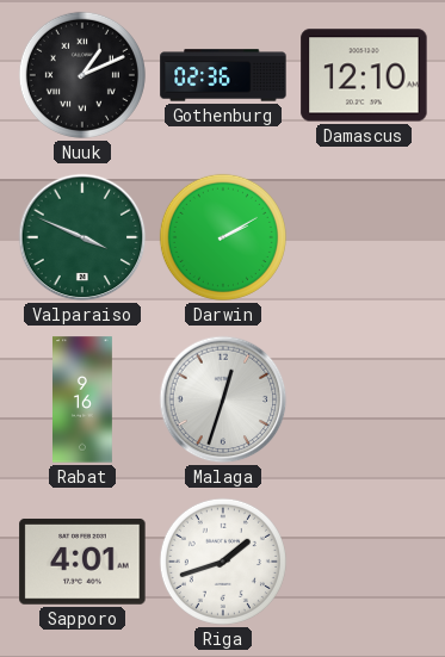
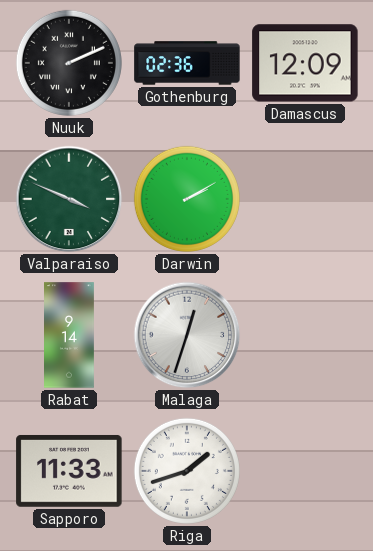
Nuuk: 1:11 -> 2:11
Damascus: 12:10 -> 12:09
Rabat: 9:16 -> 9:14
Sapporo: 4:01 -> 11:33
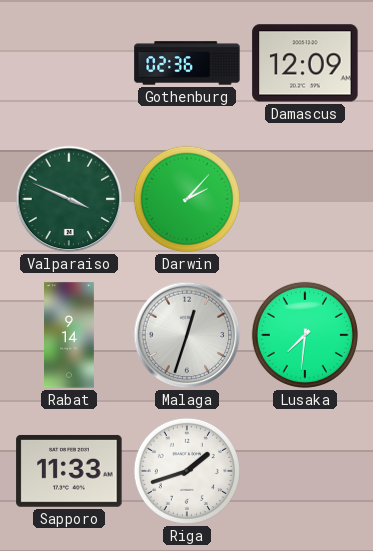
Nuuk: 2:11 -> none
Darwin: 2:10 -> 2:07
Lusaka: none -> 7:31
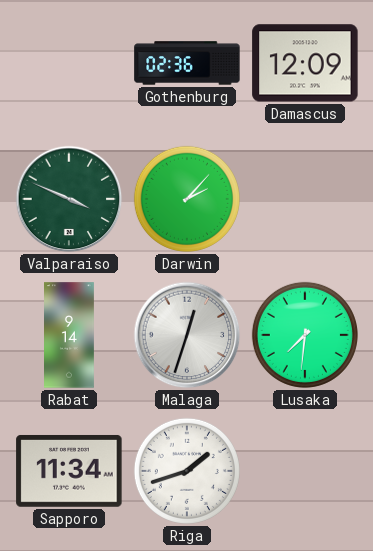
Sapporo: 11:33 -> 11:34
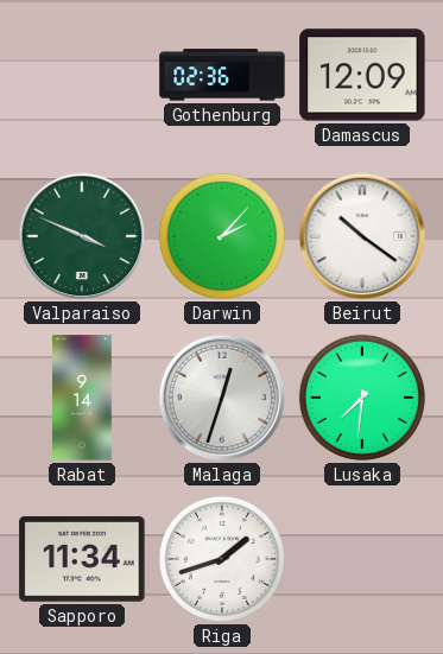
Beirut: none -> 10:21
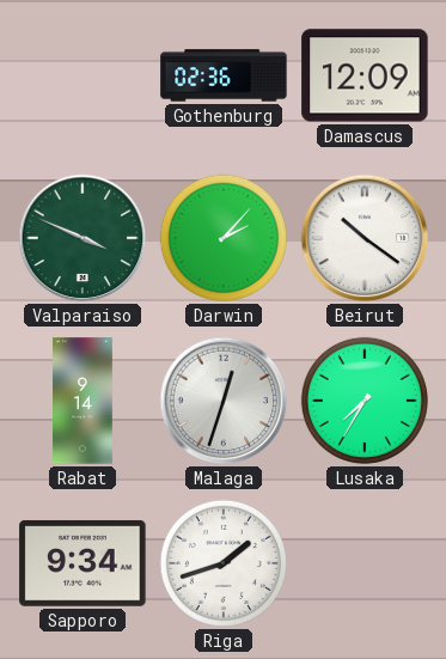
Lusaka: 7:31 -> 7:35
Sapporo: 11:34 -> 9:34
